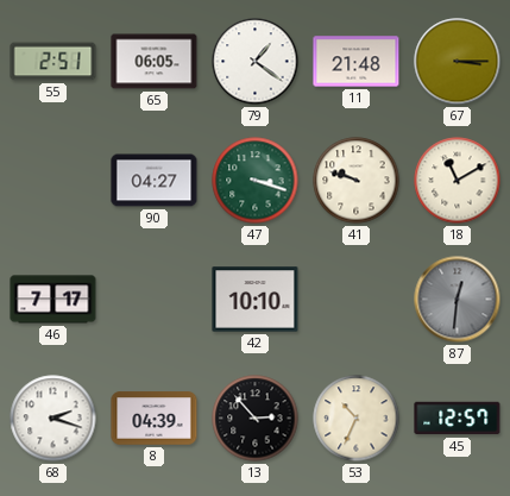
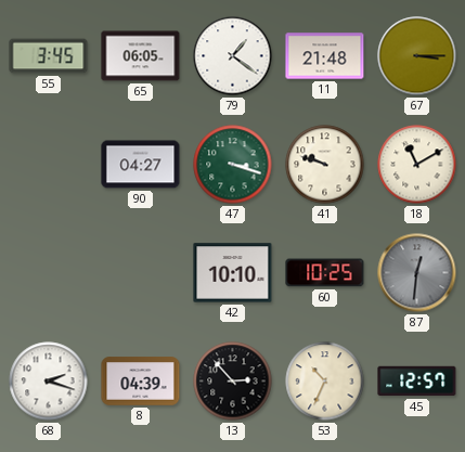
55: 2:51 -> 3:45
46: 7:17 -> none
60: none -> 10:25
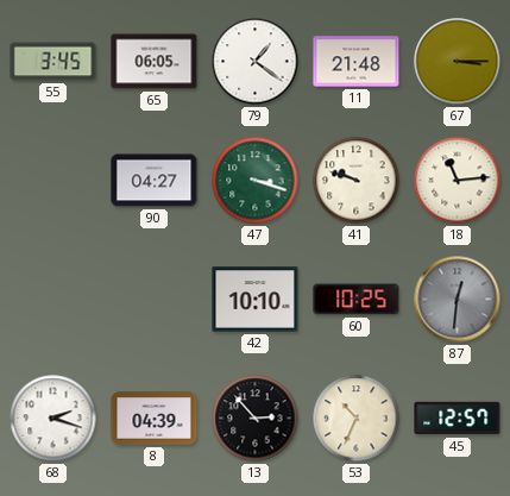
18: 11:10 -> 11:14
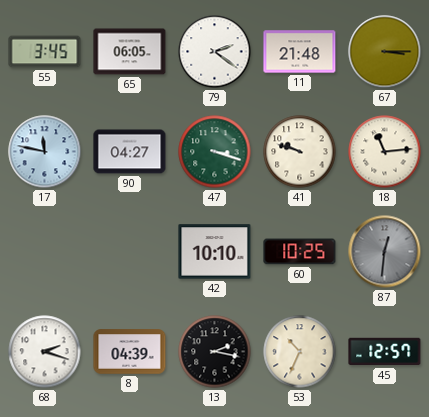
79: 1:21 -> 2:21
17: none -> 11:47
13: 2:53 -> 2:17
